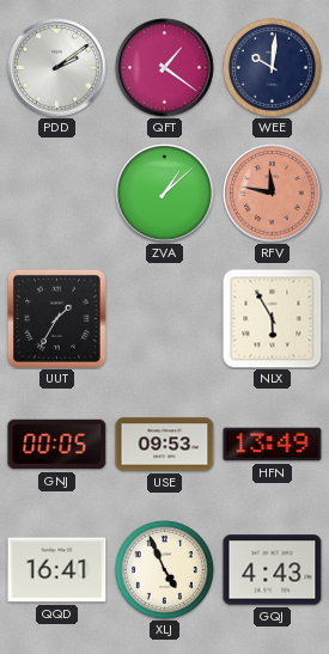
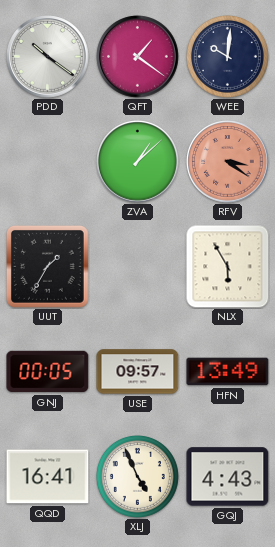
PDD: 2:09 -> 10:21
RFV: 11:47 -> 3:21
USE: 09:53 -> 09:57
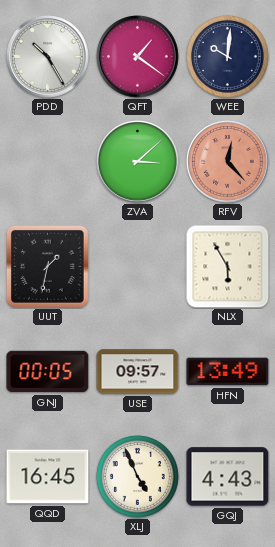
PDD: 10:21 -> 10:25
ZVA: 1:08 -> 3:08
RFV: 3:21 -> 12:23
UUT: 1:35 -> 1:32
QQD: 16:41 -> 16:45
